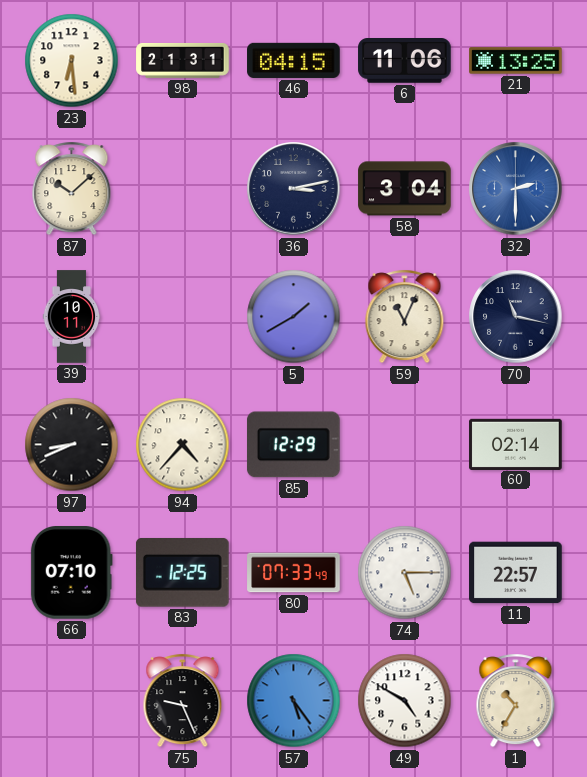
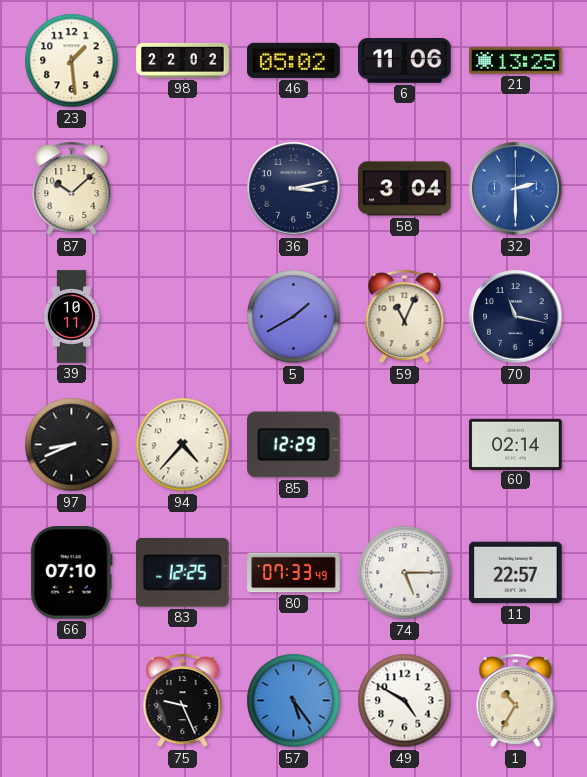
23: 6:29 -> 1:29
98: 21:31 -> 22:02
46: 04:15 -> 05:02
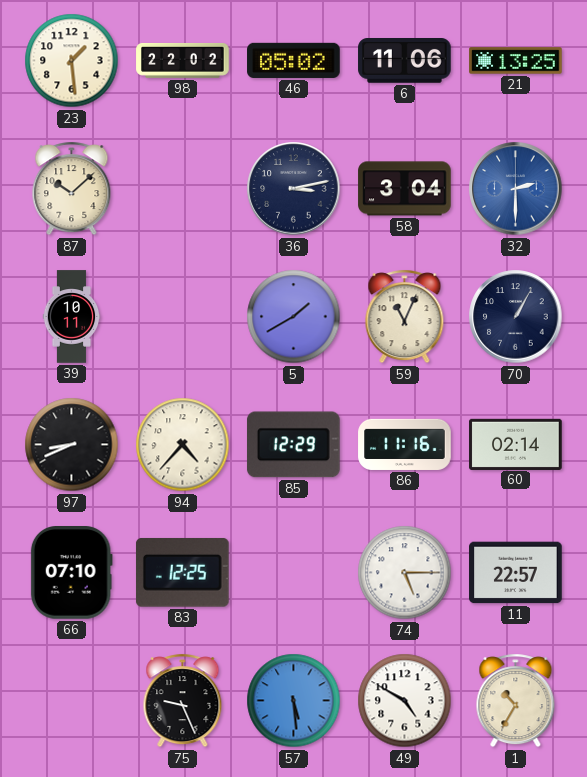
70: 11:17 -> 1:05
86: none -> 11:16
80: 07:33 -> none
57: 5:24 -> 5:29
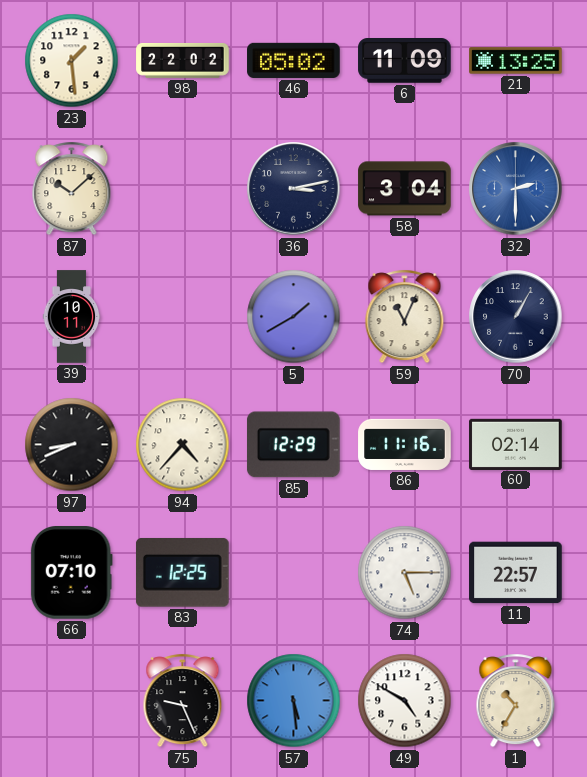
6: 11:06 -> 11:09
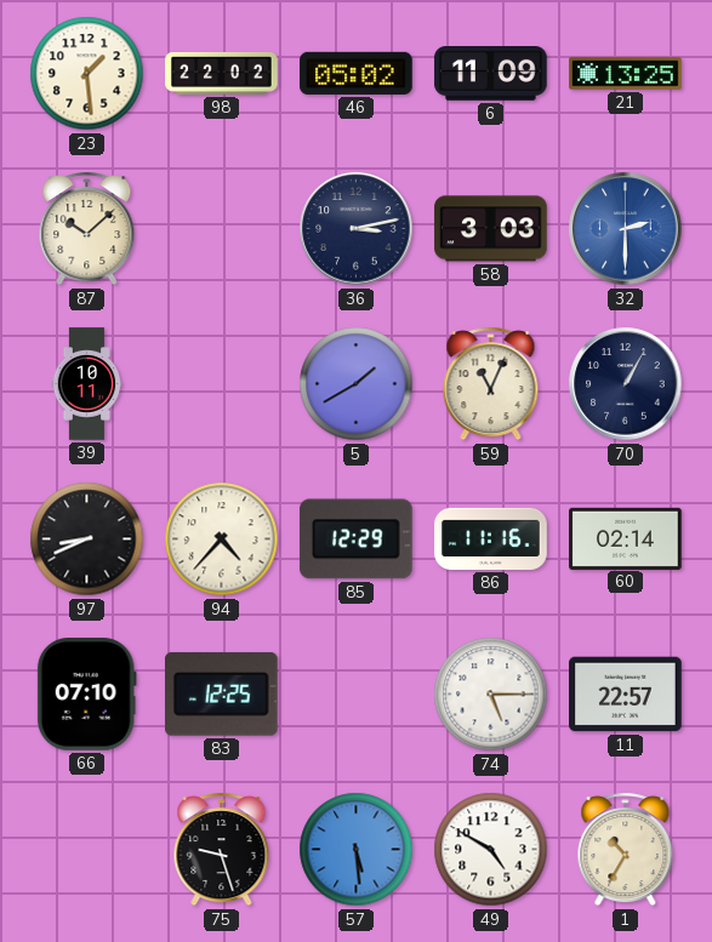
58: 3:04 -> 3:03
75: 9:26 -> 9:27
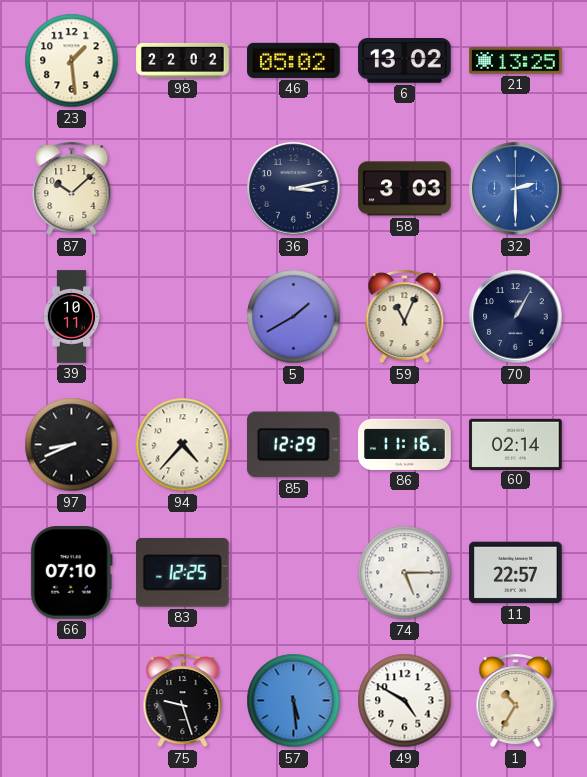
6: 11:09 -> 13:02
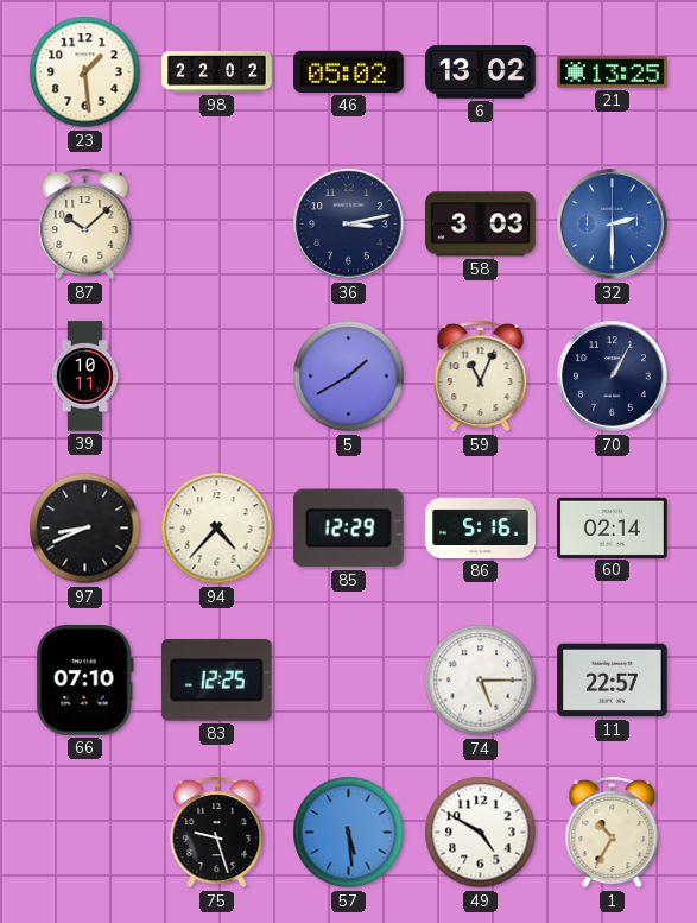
86: 11:16 -> 5:16
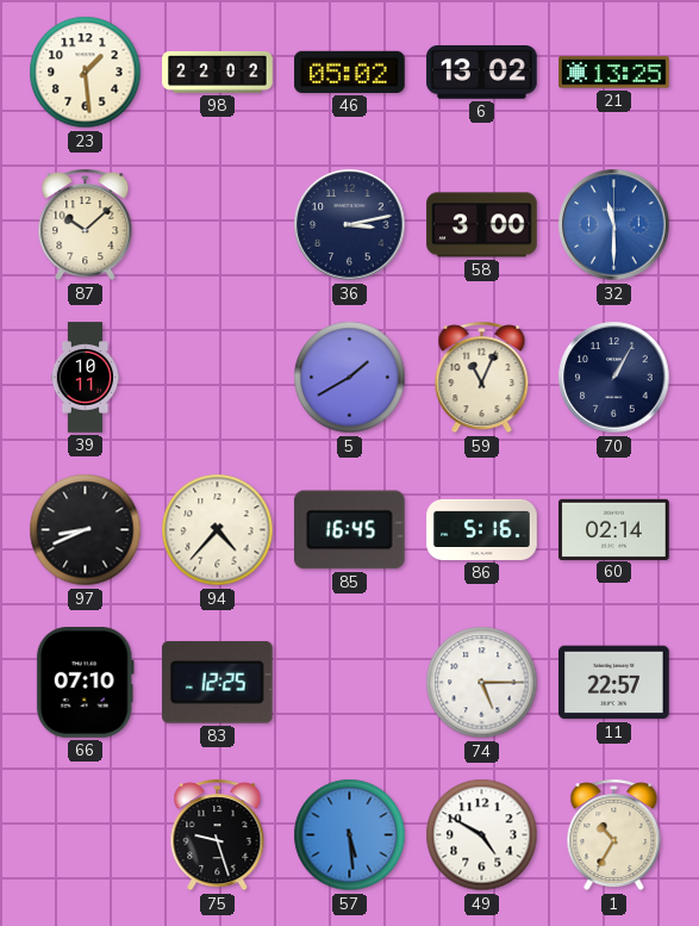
58: 3:03 -> 3:00
32: 2:30 -> 11:30
85: 12:29 -> 16:45
